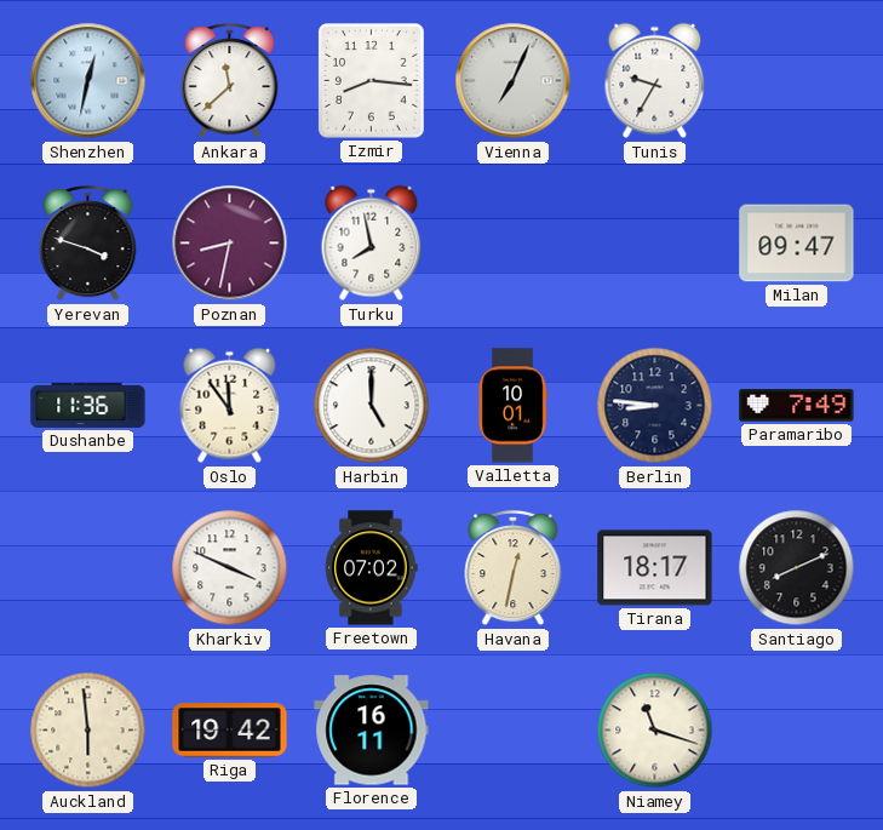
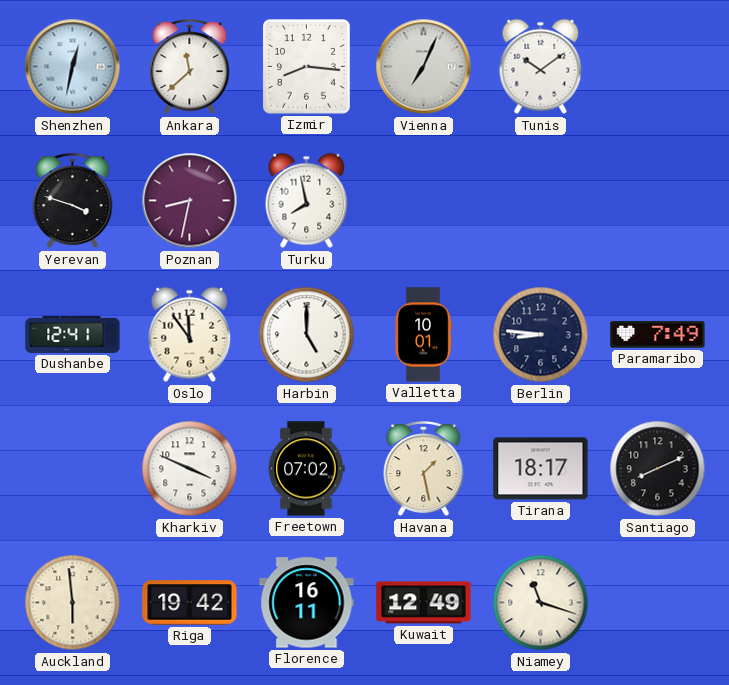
Tunis: 9:35 -> 10:09
Milan: 09:47 -> none
Dushanbe: 11:36 -> 12:41
Havana: 12:32 -> 1:28
Kuwait: none -> 12:49
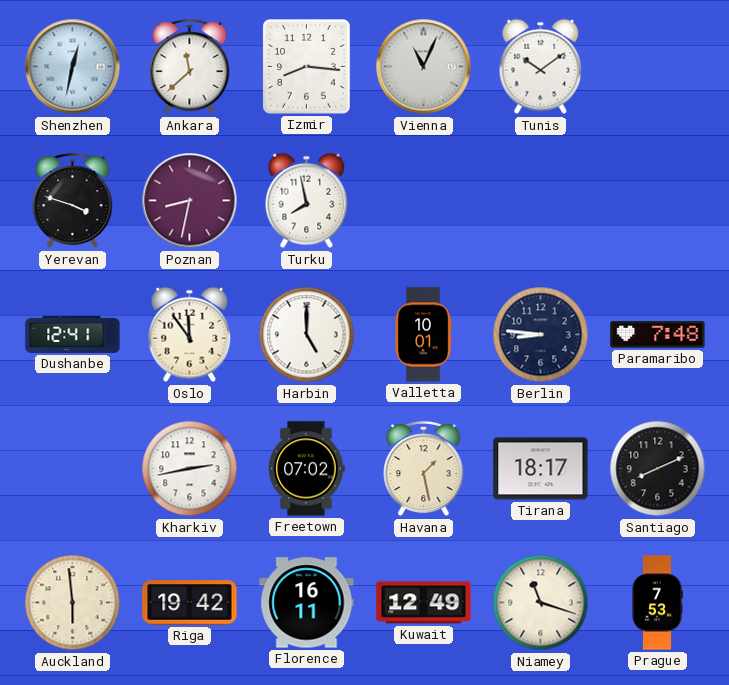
Vienna: 7:04 -> 11:04
Paramaribo: 7:49 -> 7:48
Kharkiv: 3:49 -> 2:43
Prague: none -> 7:53
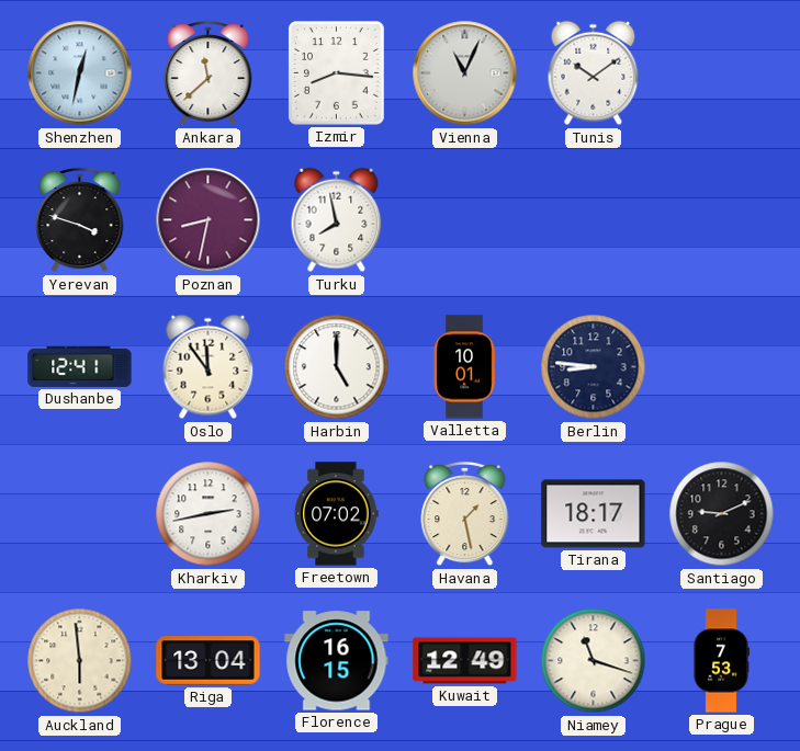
Paramaribo: 7:48 -> none
Santiago: 8:11 -> 9:11
Riga: 19:42 -> 13:04
Florence: 16:11 -> 16:15
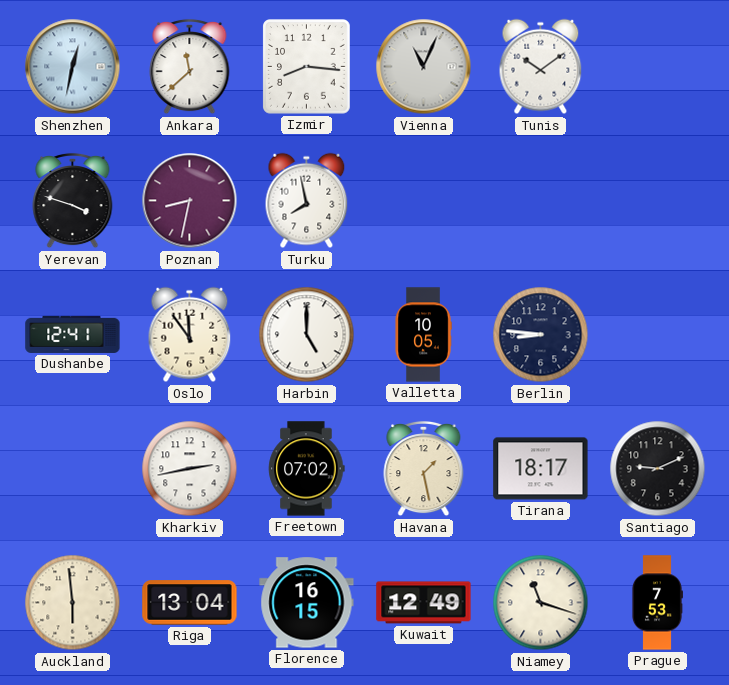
Valletta: 10:01 -> 10:05
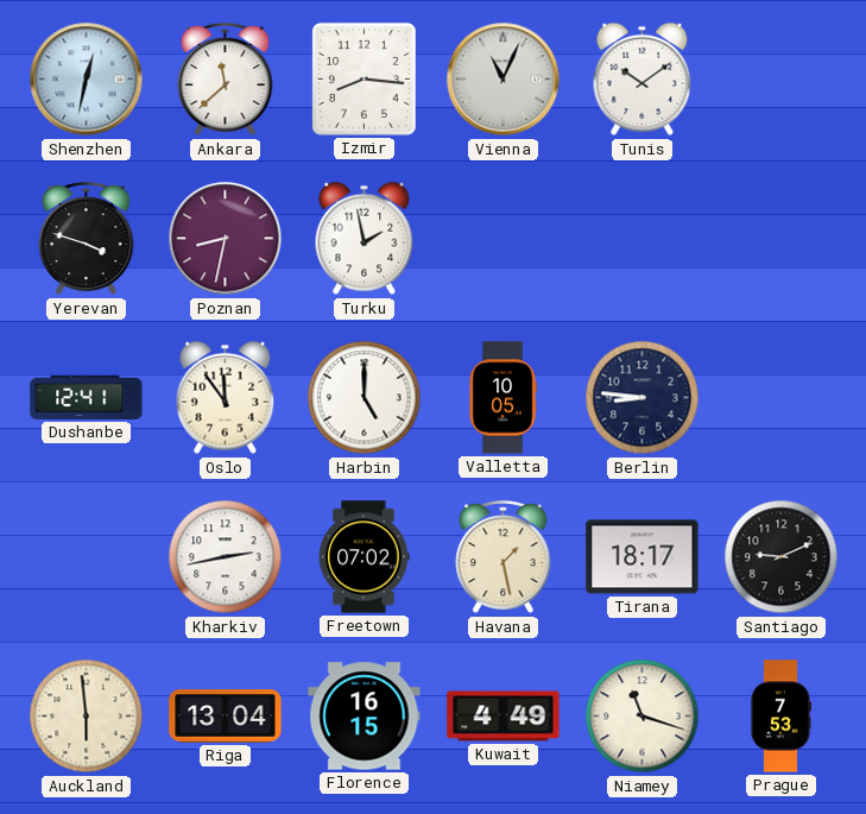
Turku: 7:58 -> 1:58
Kuwait: 12:49 -> 4:49
